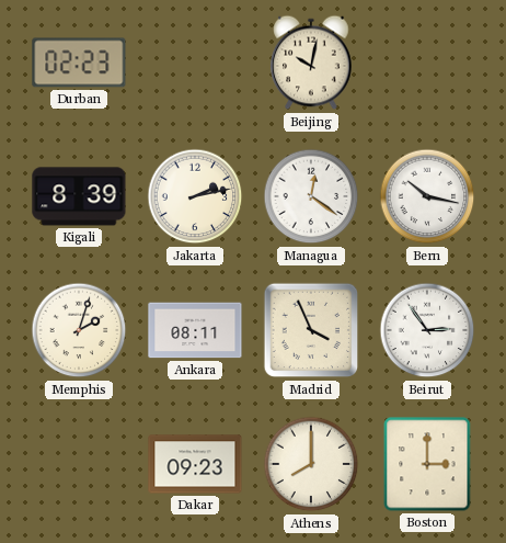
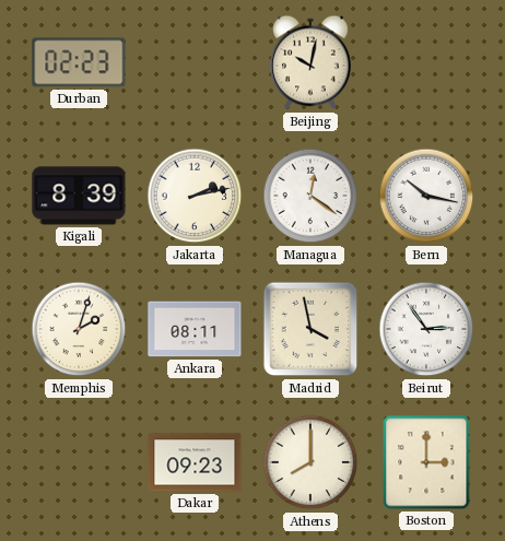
Madrid: 3:56 -> 3:58
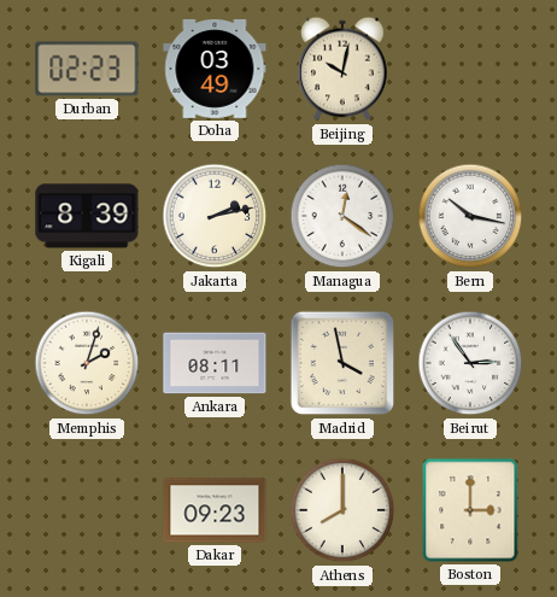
Doha: none -> 03:49
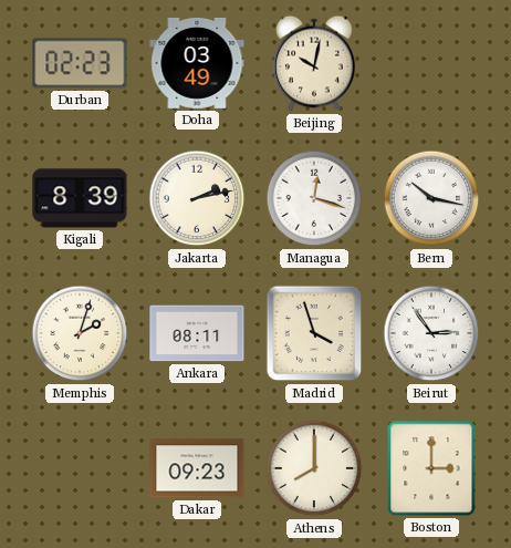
Managua: 12:21 -> 12:18
Madrid: 3:58 -> 3:57
